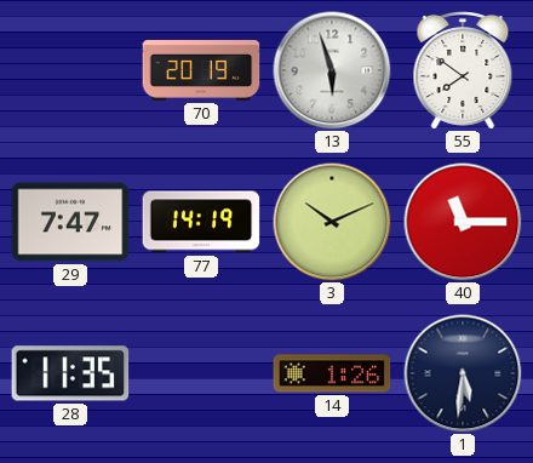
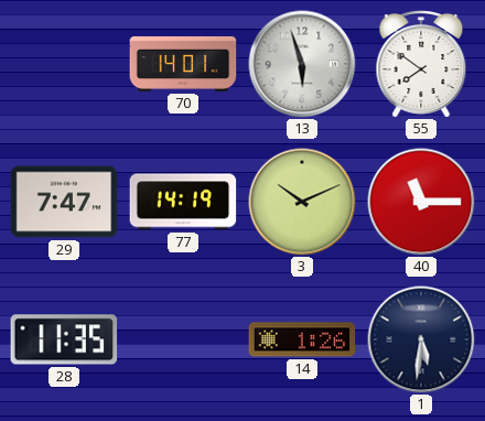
70: 20:19 -> 14:01
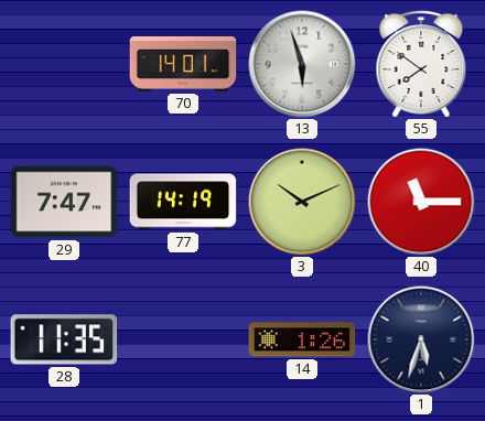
1: 5:31 -> 5:33
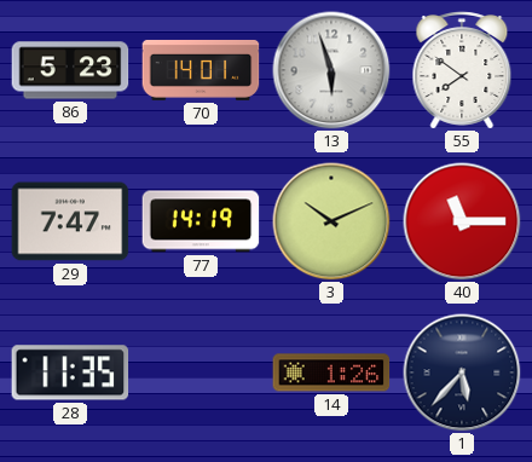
86: none -> 5:23
1: 5:33 -> 5:37
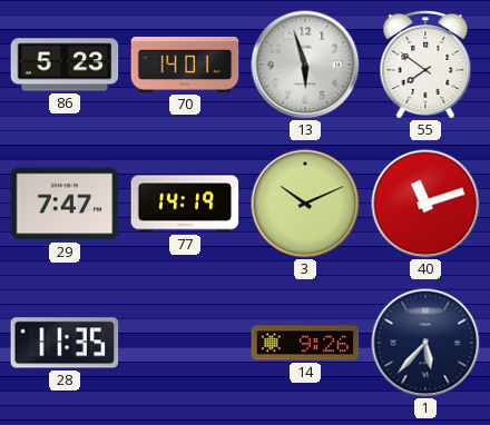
40: 11:15 -> 11:12
14: 1:26 -> 9:26
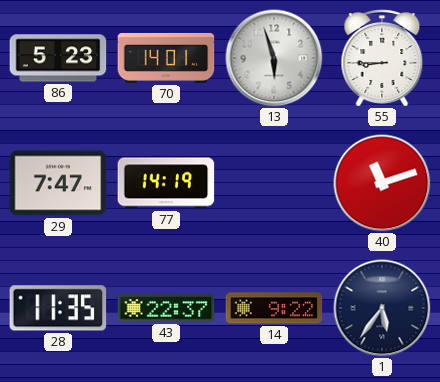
55: 7:51 -> 8:45
3: 10:11 -> none
43: none -> 22:37
14: 9:26 -> 9:22
1: 5:37 -> 5:36
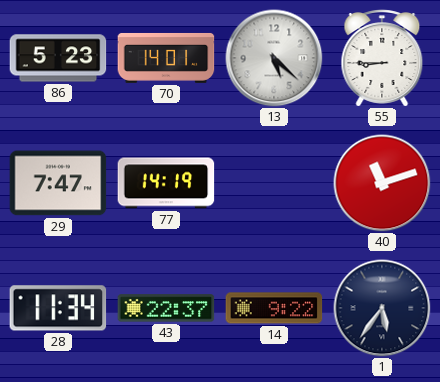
13: 5:57 -> 5:22
28: 11:35 -> 11:34
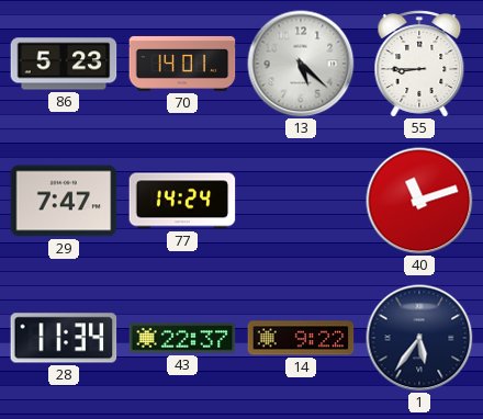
77: 14:19 -> 14:24
